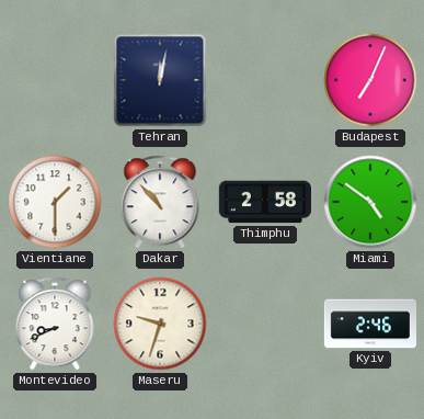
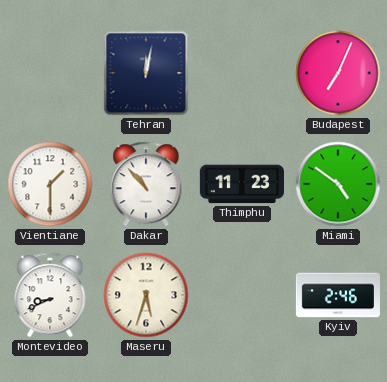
Thimphu: 2:58 -> 11:23
Maseru: 9:33 -> 5:33
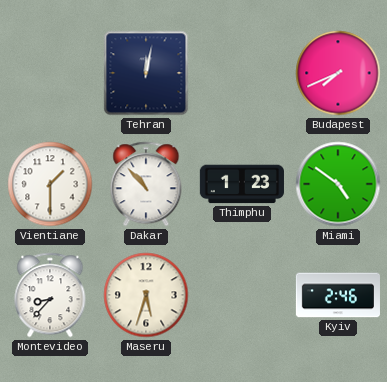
Budapest: 7:04 -> 7:41
Thimphu: 11:23 -> 1:23
Montevideo: 8:41 -> 8:37
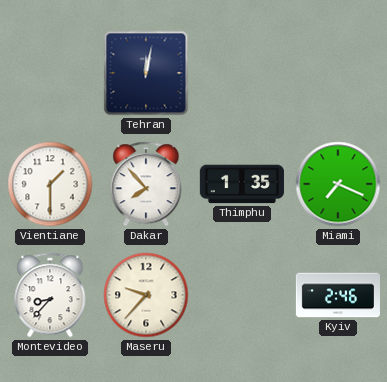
Budapest: 7:41 -> none
Dakar: 10:53 -> 7:53
Thimphu: 1:23 -> 1:35
Miami: 4:51 -> 7:19
Maseru: 5:33 -> 9:37
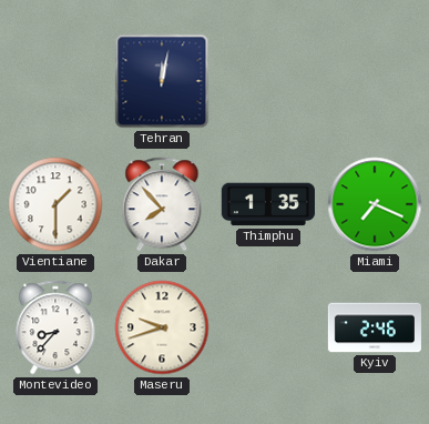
Maseru: 9:37 -> 9:42
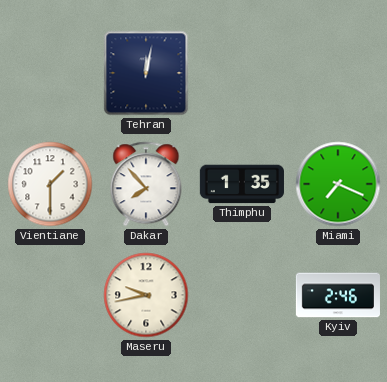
Montevideo: 8:37 -> none
Maseru: 9:42 -> 9:43
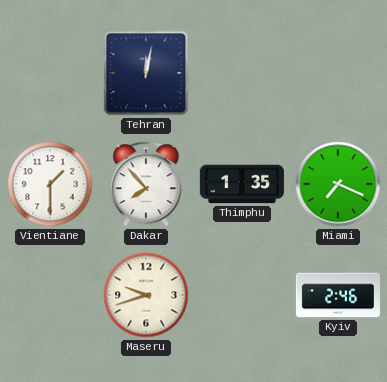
Maseru: 9:43 -> 9:42
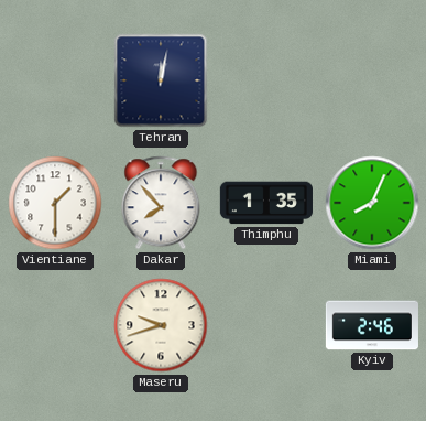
Miami: 7:19 -> 8:04
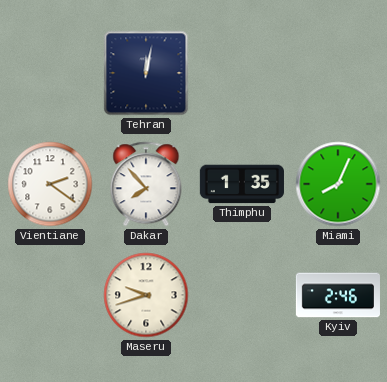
Vientiane: 1:30 -> 2:21
